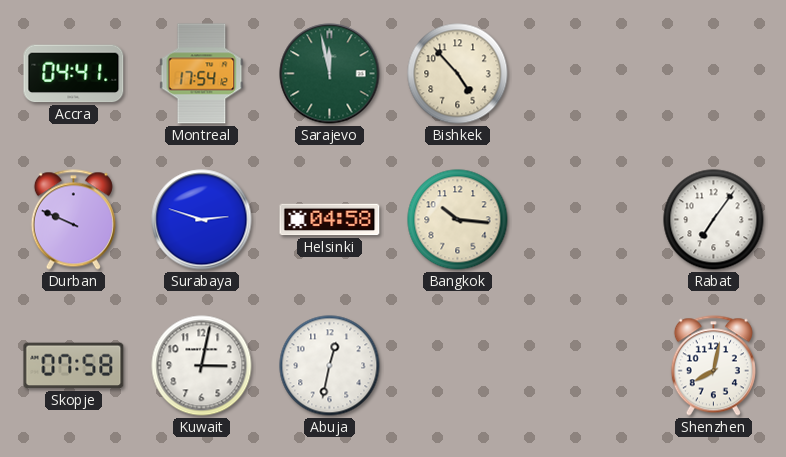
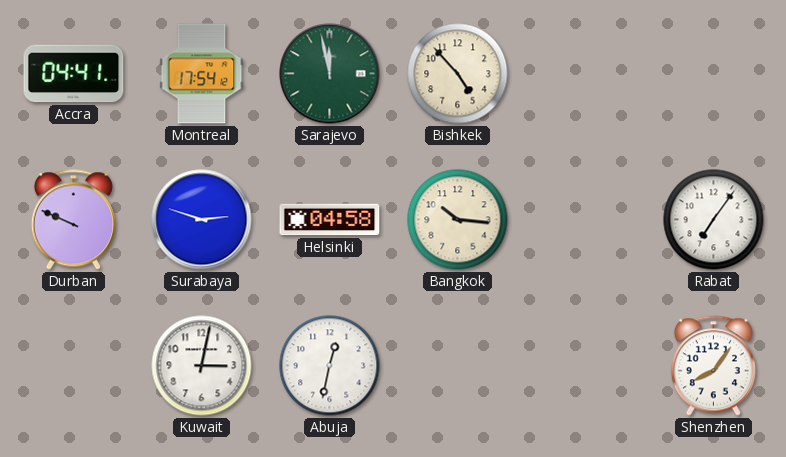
Skopje: 07:58 -> none
Shenzhen: 8:02 -> 8:06
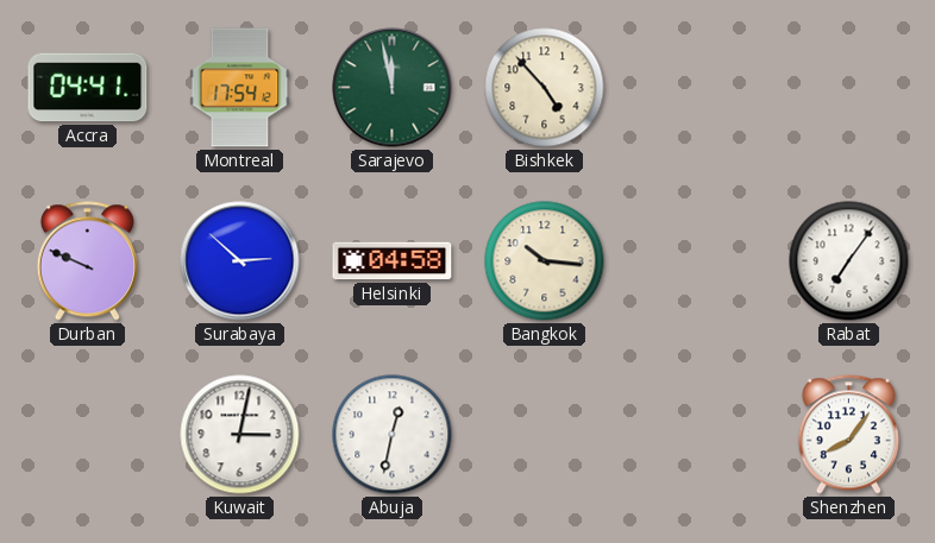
Surabaya: 2:48 -> 2:52
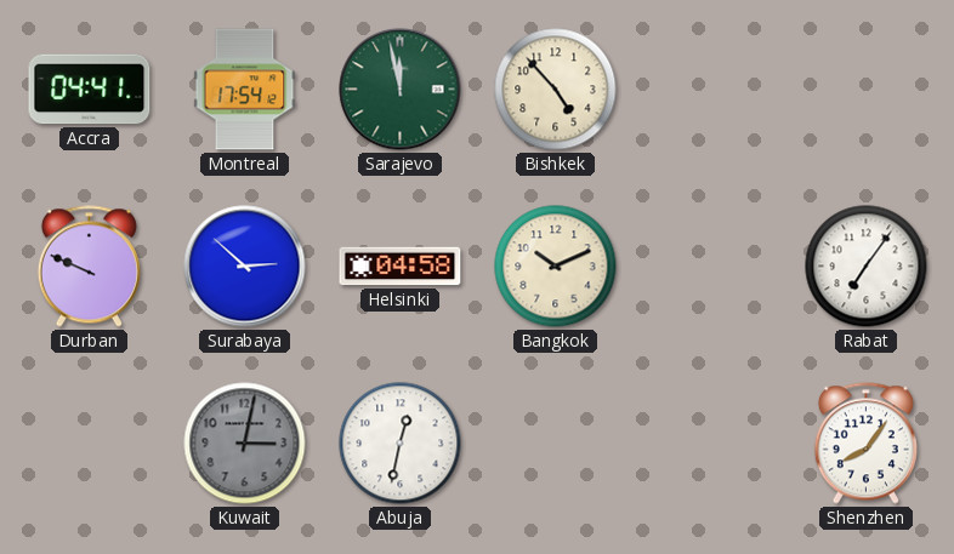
Bangkok: 10:16 -> 10:11
Kuwait dial: white -> grey
